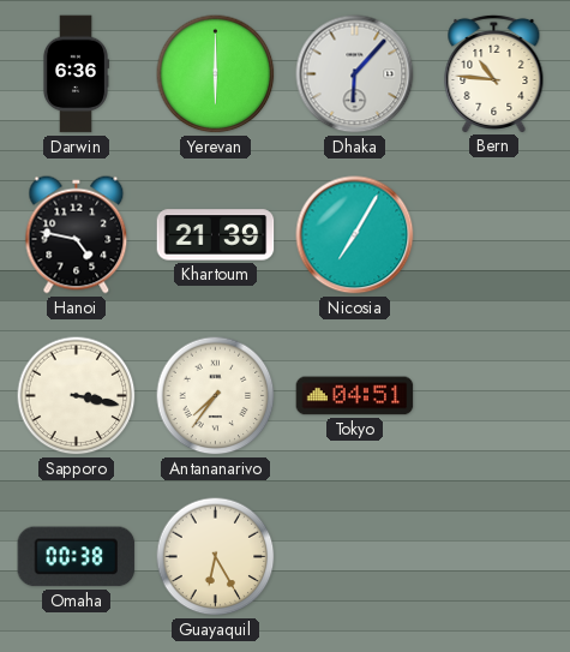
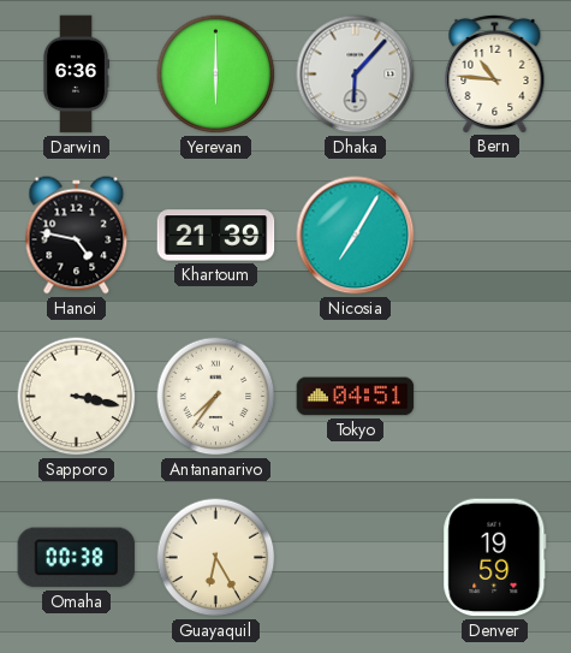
Denver: none -> 19:59
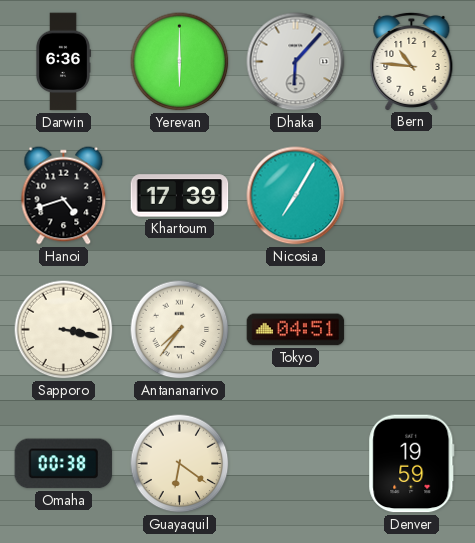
Hanoi: 4:47 -> 4:42
Khartoum: 21:39 -> 17:39
Guayaquil: 6:25 -> 6:21
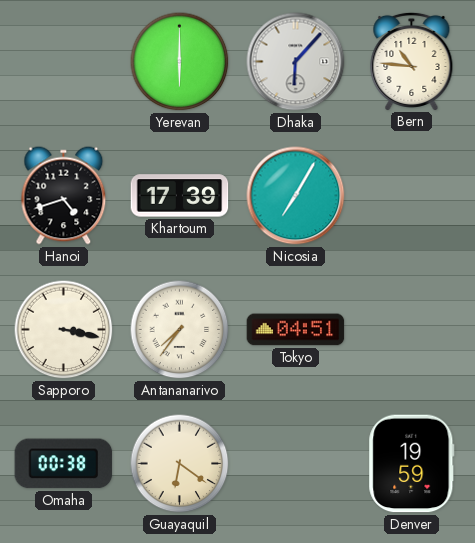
Darwin: 6:36 -> none
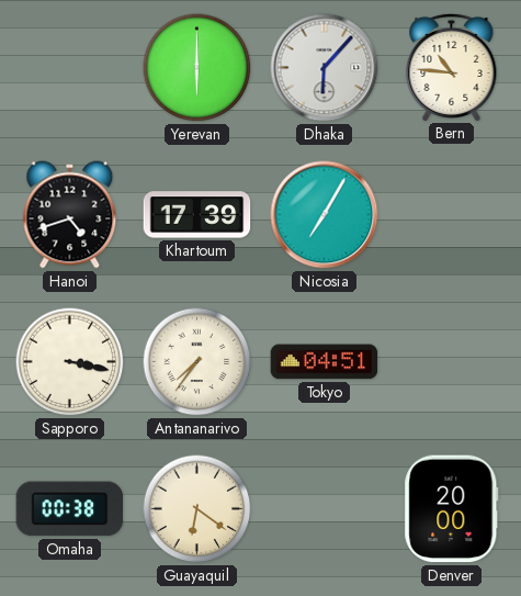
Denver: 19:59 -> 20:00
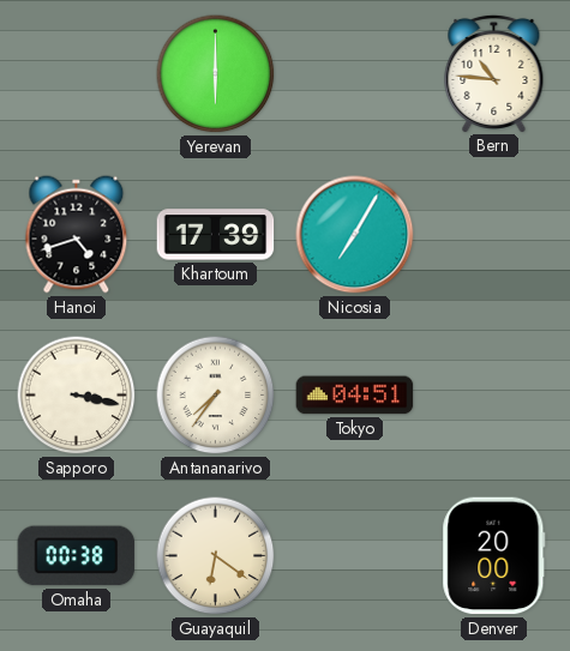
Dhaka: 6:07 -> none
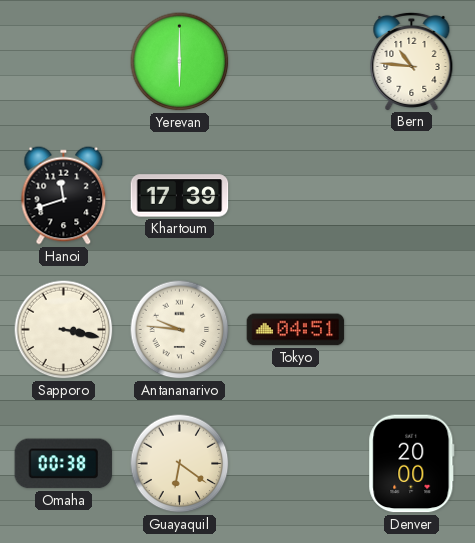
Hanoi: 4:42 -> 11:42
Nicosia: 7:05 -> none
Antananarivo: 7:36 -> 9:46
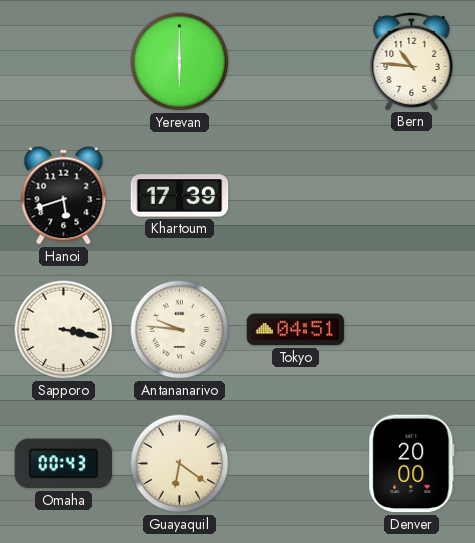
Hanoi: 11:42 -> 5:42
Omaha: 00:38 -> 00:43
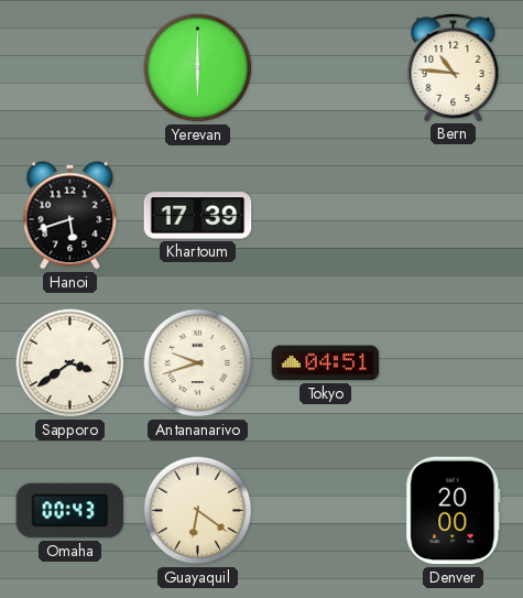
Sapporo: 3:17 -> 3:39
Antananarivo: 9:46 -> 9:42
